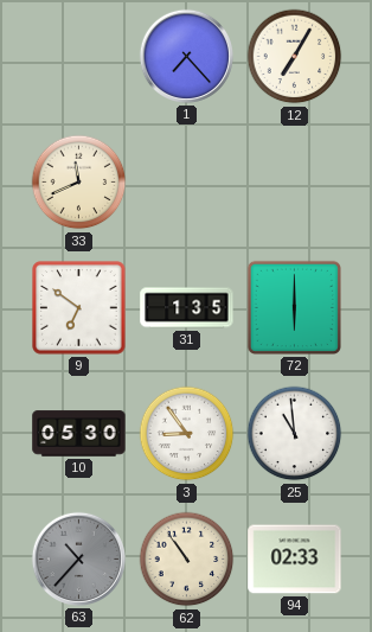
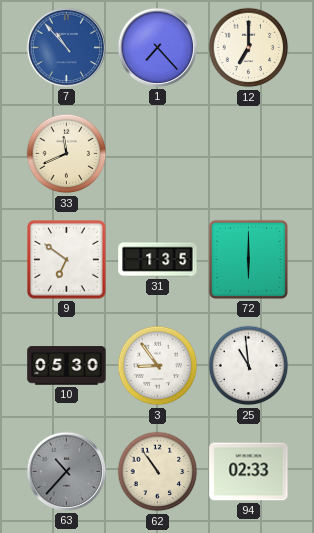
7: none -> 10:53
12: 7:05 -> 7:00
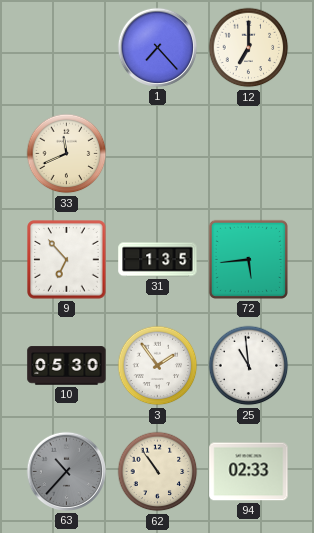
7: 10:53 -> none
9: 6:51 -> 6:53
72: 6:00 -> 5:44
3: 8:54 -> 1:54
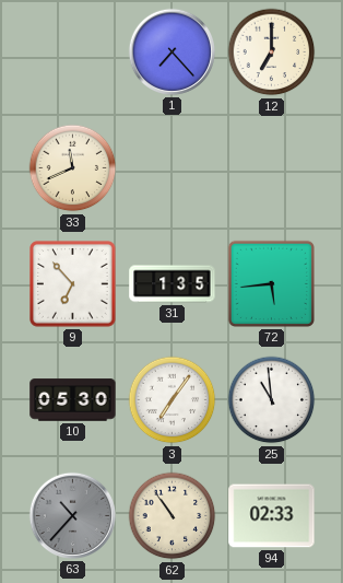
3: 1:54 -> 7:06
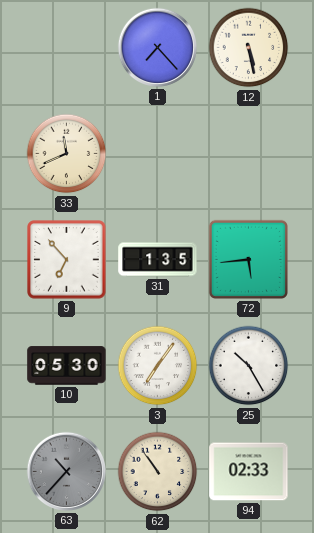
12: 7:00 -> 5:28
25: 10:59 -> 10:25
